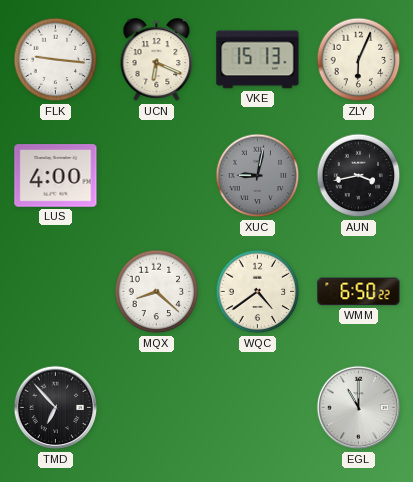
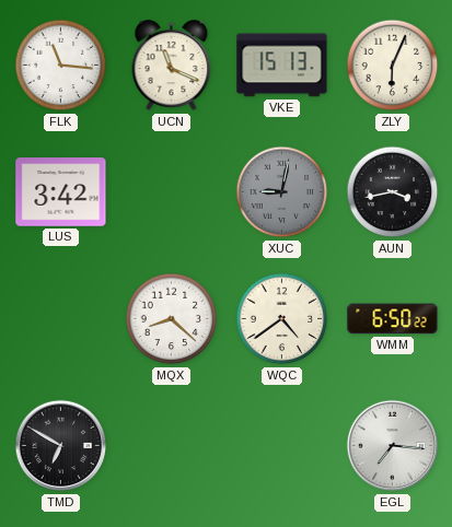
FLK: 9:16 -> 11:16
UCN: 6:19 -> 11:19
LUS: 4:00 -> 3:42
TMD: 6:53 -> 6:50
EGL: 11:00 -> 7:16
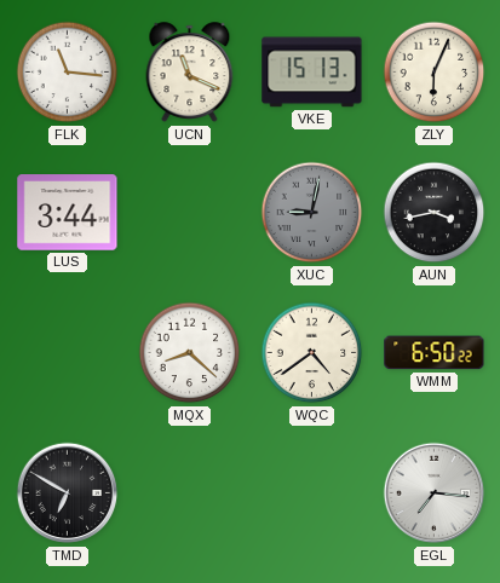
LUS: 3:42 -> 3:44
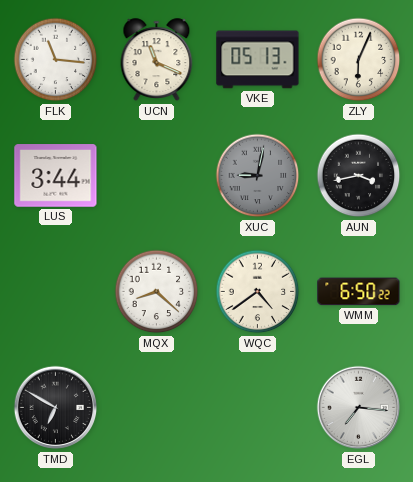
VKE: 15:13 -> 05:13
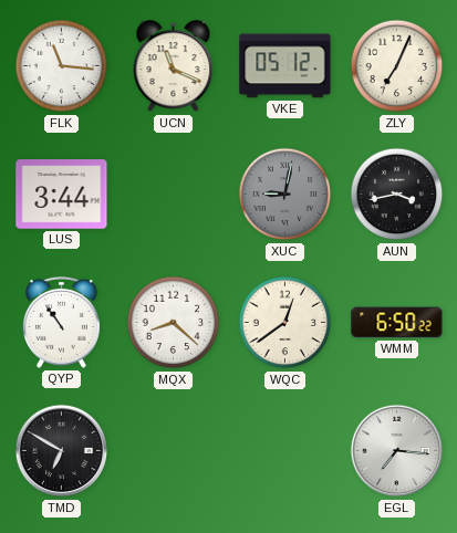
VKE: 05:13 -> 05:12
ZLY: 6:04 -> 7:04
QYP: none -> 10:54
WQC: 4:39 -> 12:39
